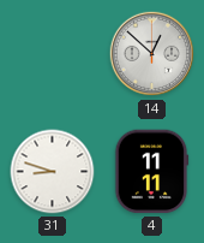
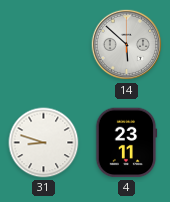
14: 12:52 -> 5:52
4: 11:11 -> 23:11
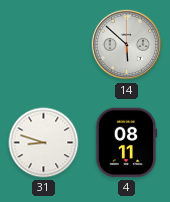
4: 23:11 -> 08:11
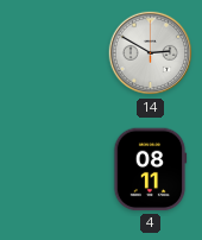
14: 5:52 -> 2:50
31: 8:48 -> none
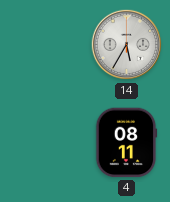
14: 2:50 -> 5:35
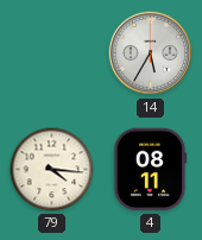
79: none -> 4:16
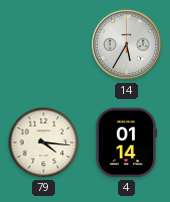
4: 08:11 -> 01:14
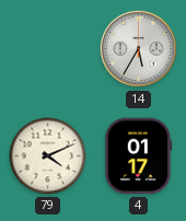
79: 4:16 -> 4:11
4: 01:14 -> 01:17
